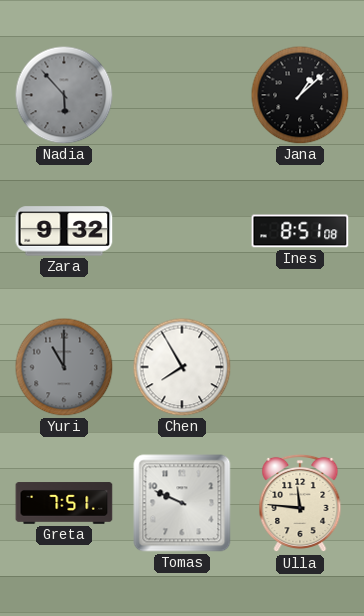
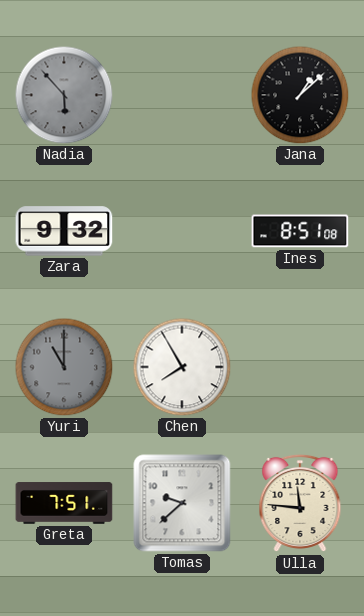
Tomas: 9:49 -> 9:38
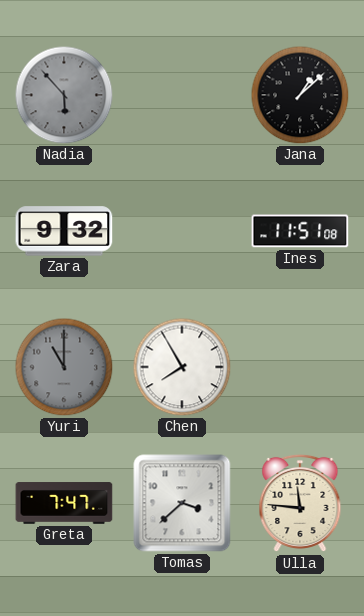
Ines: 8:51 -> 11:51
Greta: 7:51 -> 7:47
Tomas: 9:38 -> 3:38
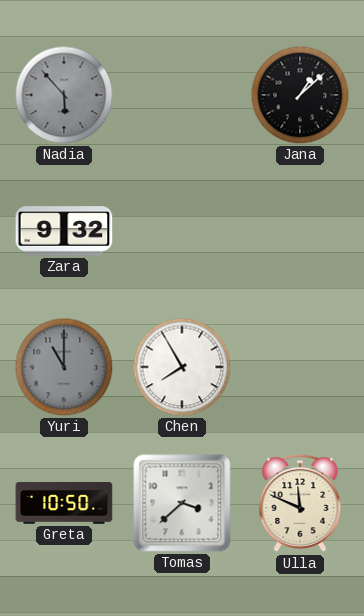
Ines: 11:51 -> none
Greta: 7:47 -> 10:50
Ulla: 11:46 -> 11:49
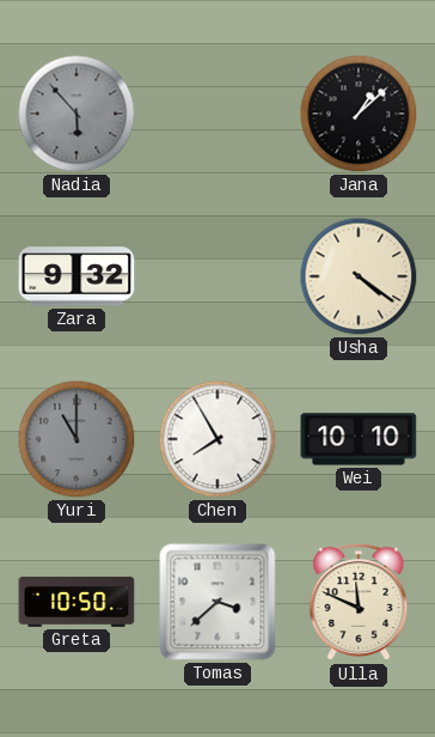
Usha: none -> 4:21
Wei: none -> 10:10
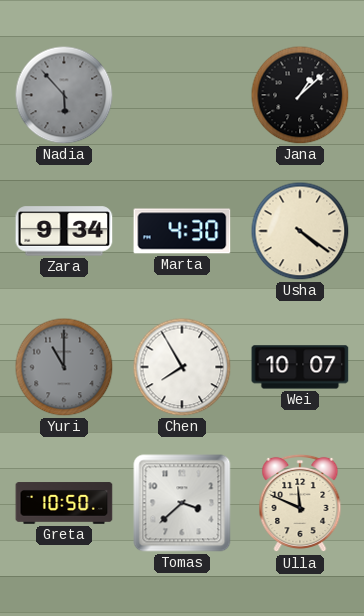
Zara: 9:32 -> 9:34
Marta: none -> 4:30
Wei: 10:10 -> 10:07
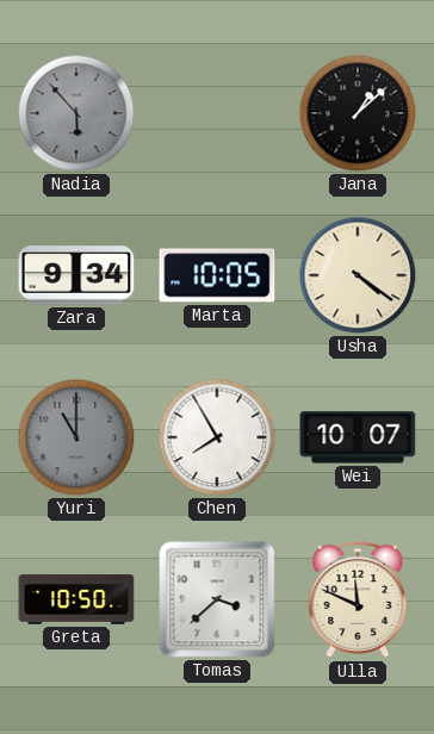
Marta: 4:30 -> 10:05
